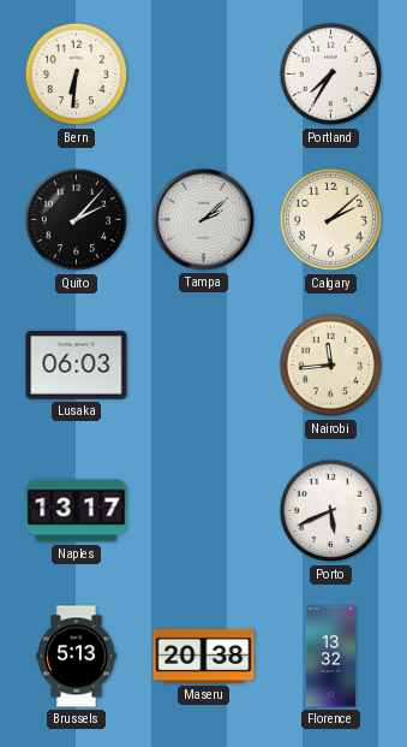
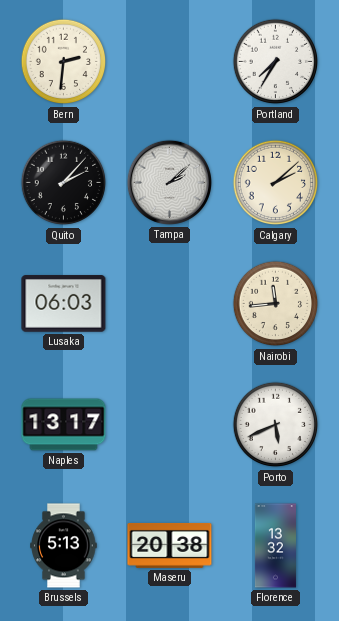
Bern: 6:31 -> 2:31
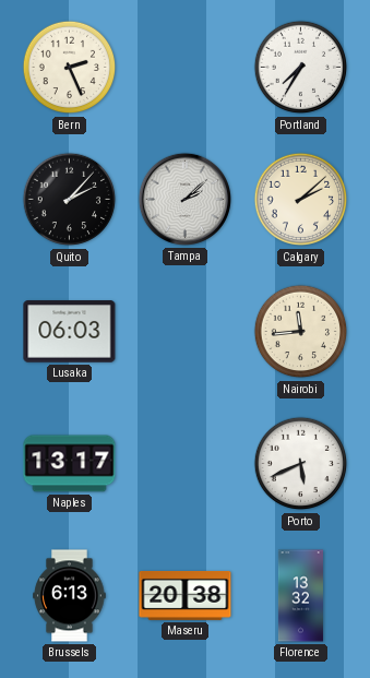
Bern: 2:31 -> 2:26
Brussels: 5:13 -> 6:13
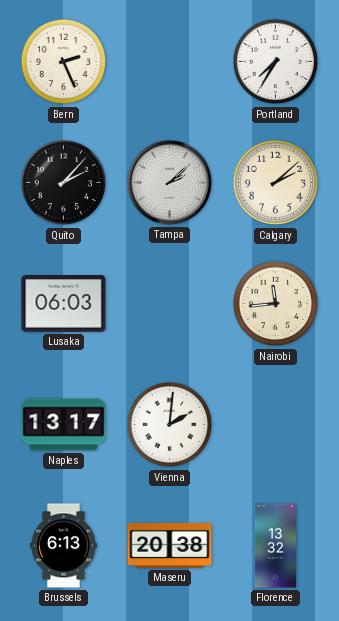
Vienna: none -> 2:01
Porto: 5:41 -> none
